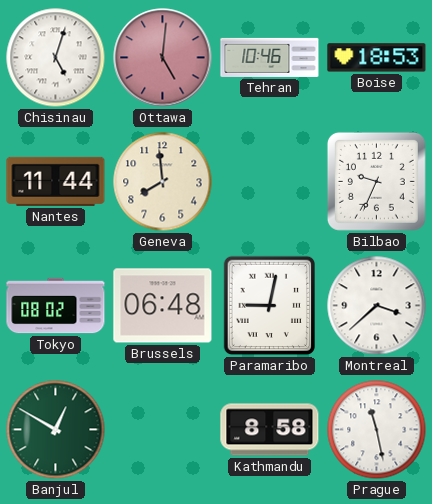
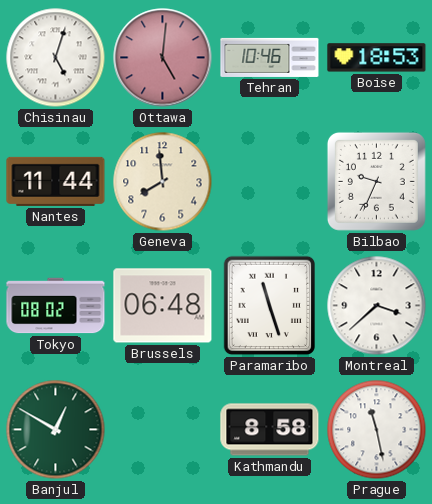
Paramaribo: 9:02 -> 11:27
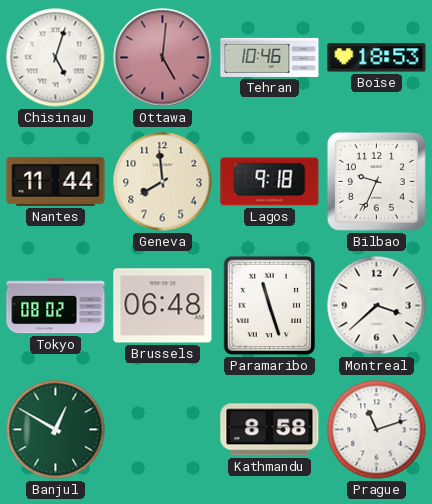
Lagos: none -> 9:18
Prague: 11:28 -> 11:12
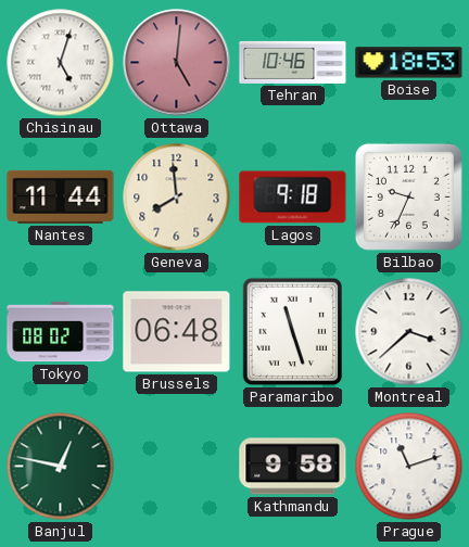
Banjul: 12:50 -> 12:47
Kathmandu: 8:58 -> 9:58
